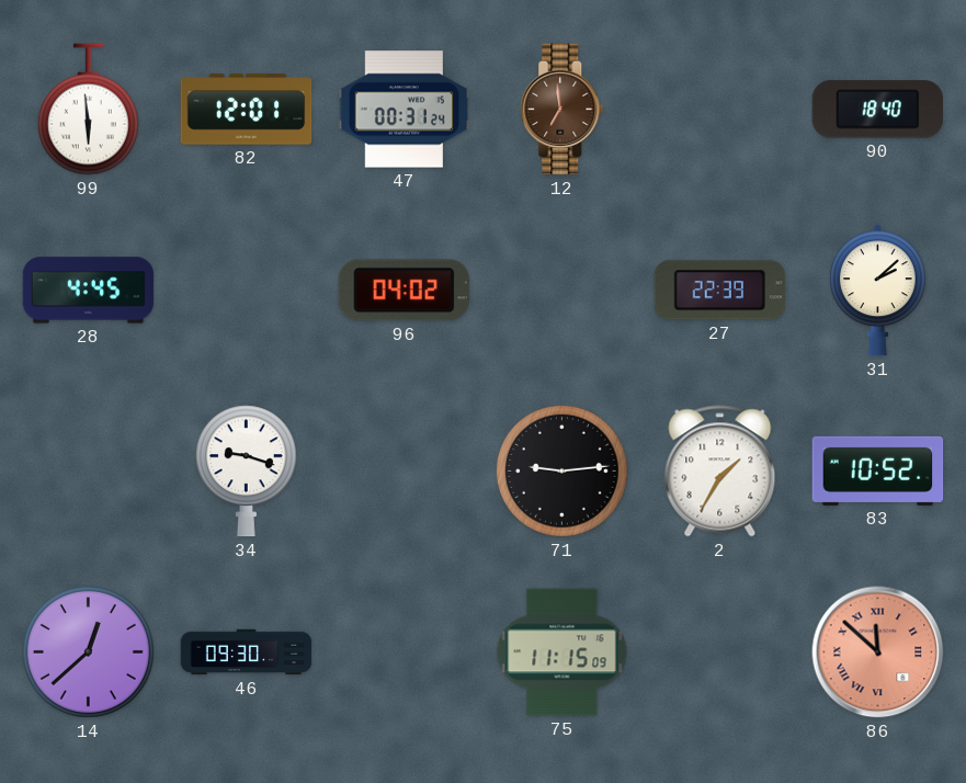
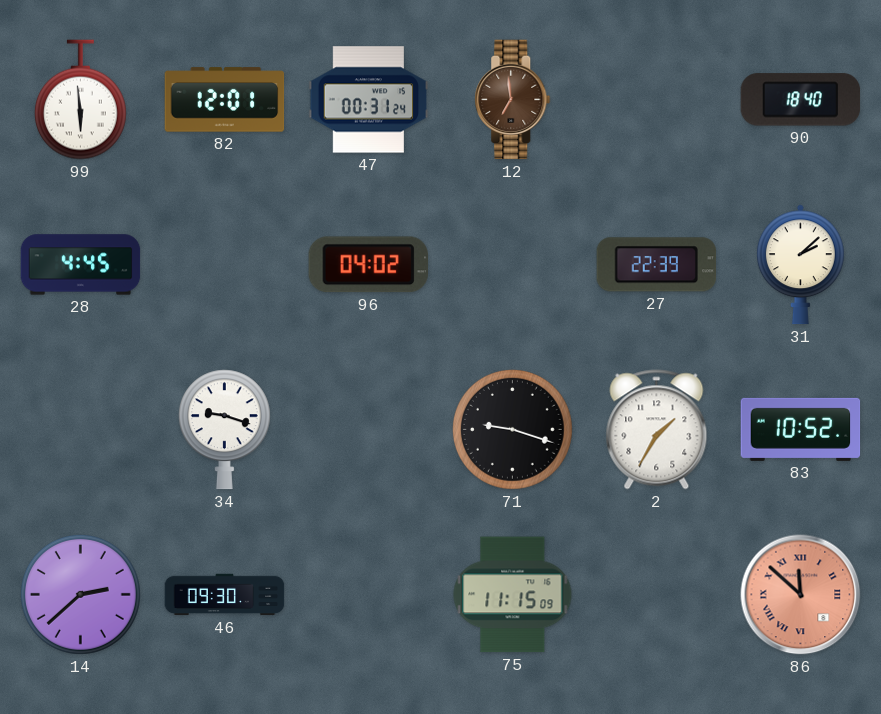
71: 9:14 -> 9:18
14: 12:38 -> 2:38
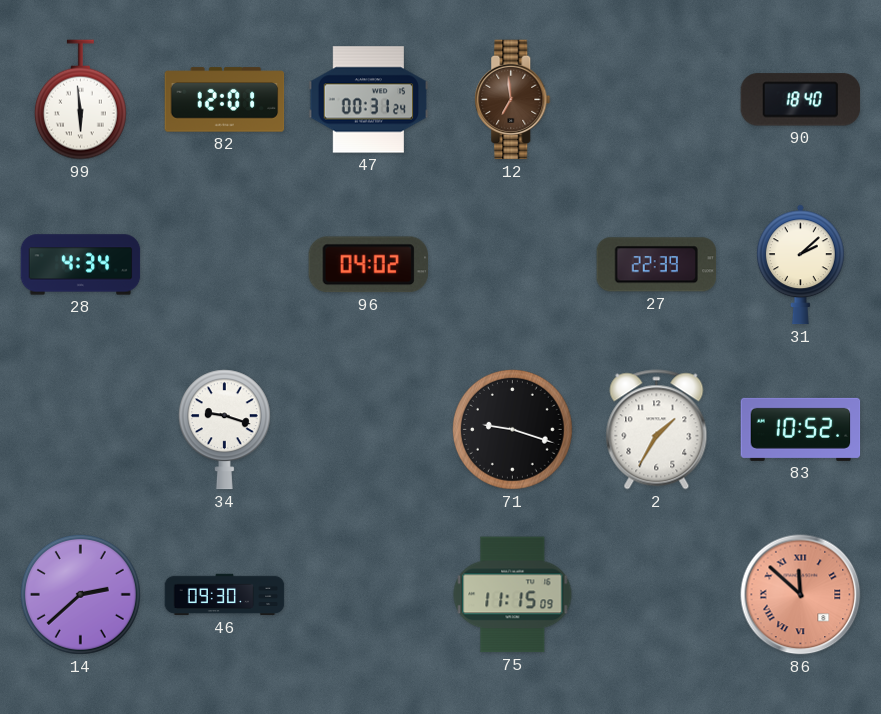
28: 4:45 -> 4:34
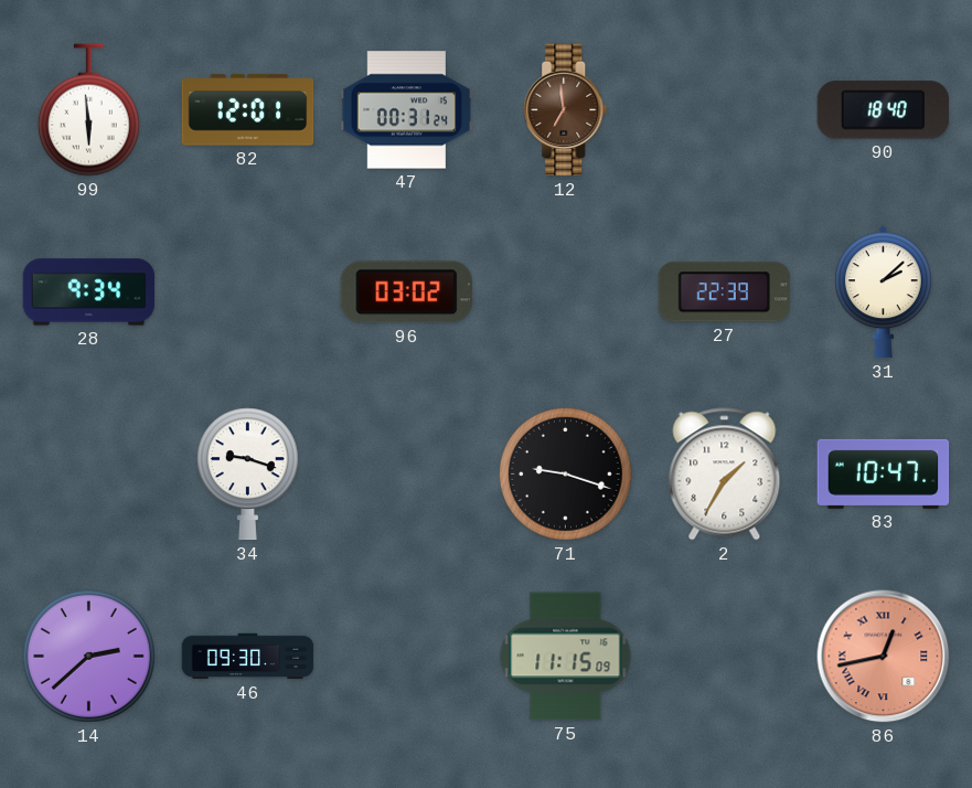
28: 4:34 -> 9:34
96: 04:02 -> 03:02
83: 10:52 -> 10:47
86: 11:52 -> 12:43
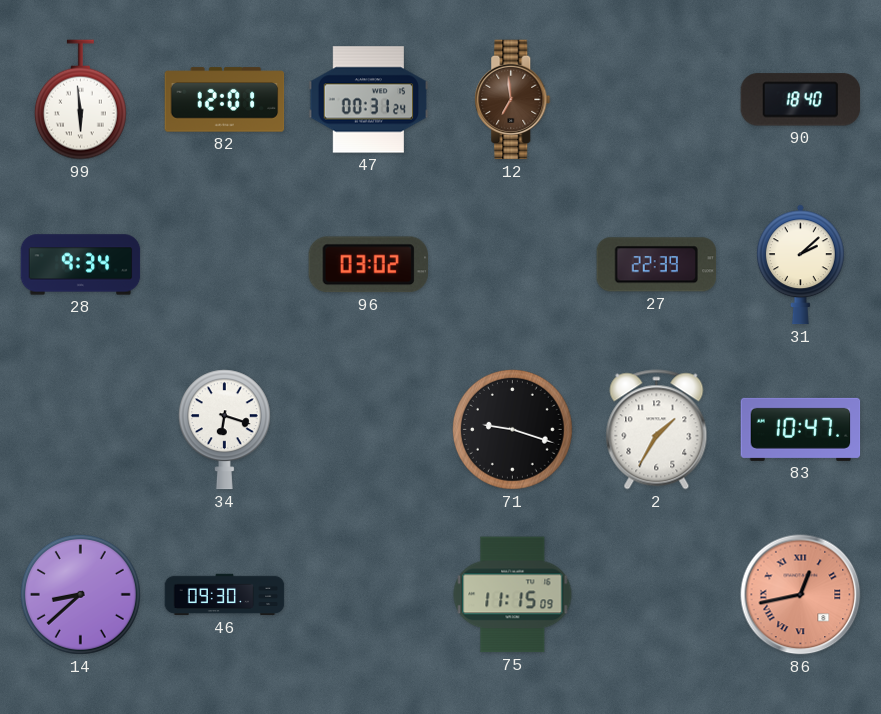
34: 9:18 -> 6:18
14: 2:38 -> 8:38
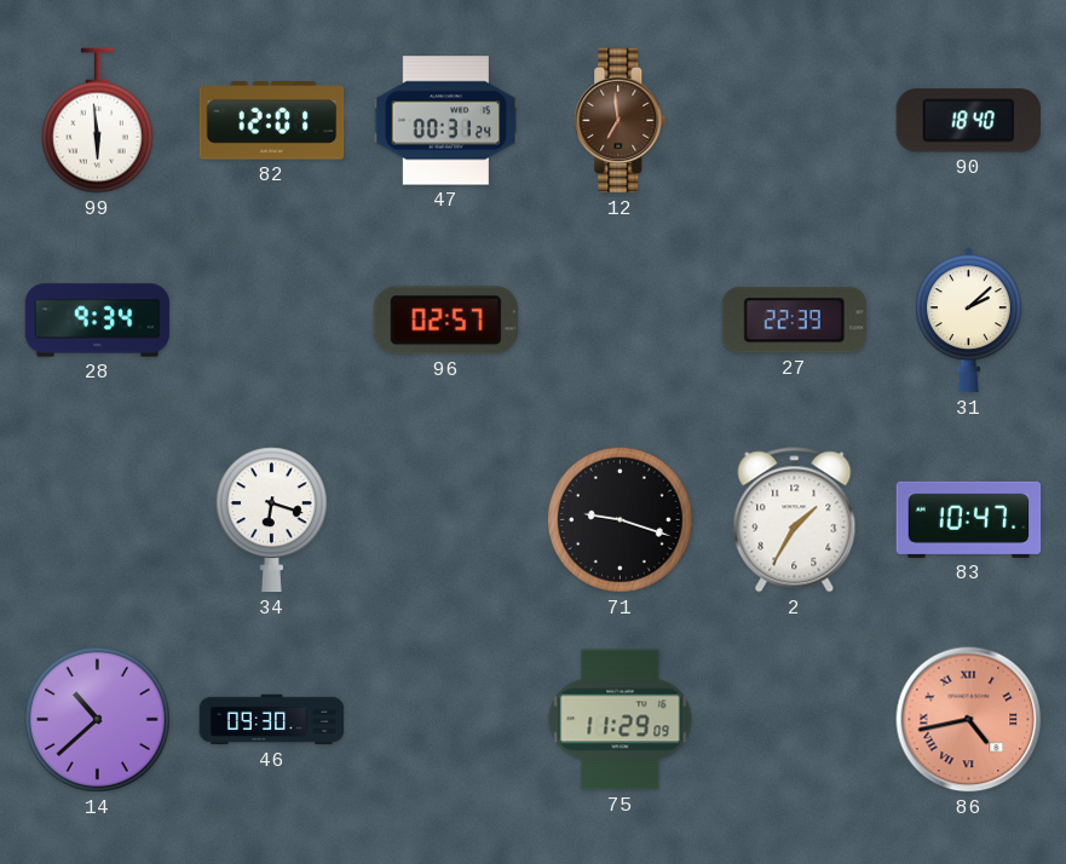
96: 03:02 -> 02:57
14: 8:38 -> 10:38
75: 11:15 -> 11:29
86: 12:43 -> 4:43
